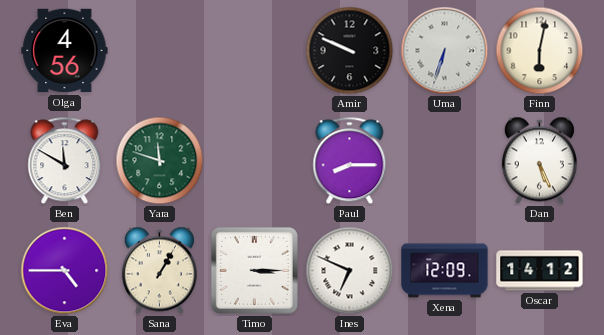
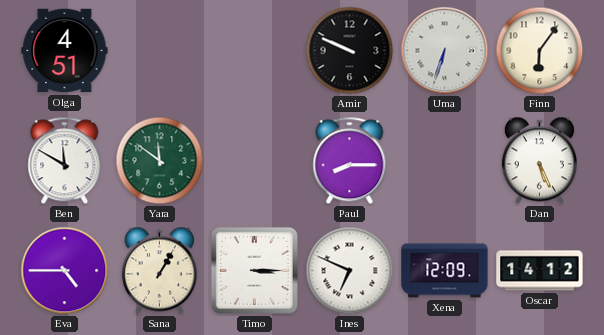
Olga: 4:56 -> 4:51
Finn: 6:02 -> 6:06
Yara: 11:48 -> 11:51
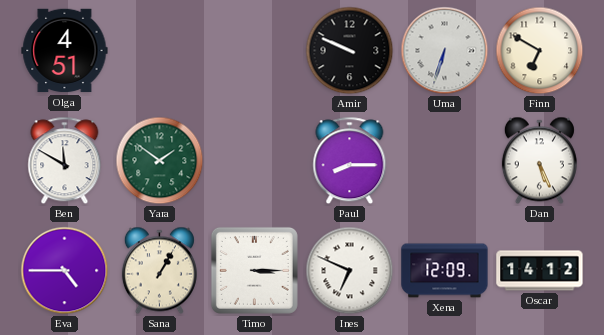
Finn: 6:06 -> 6:50
Yara: 11:51 -> 1:51
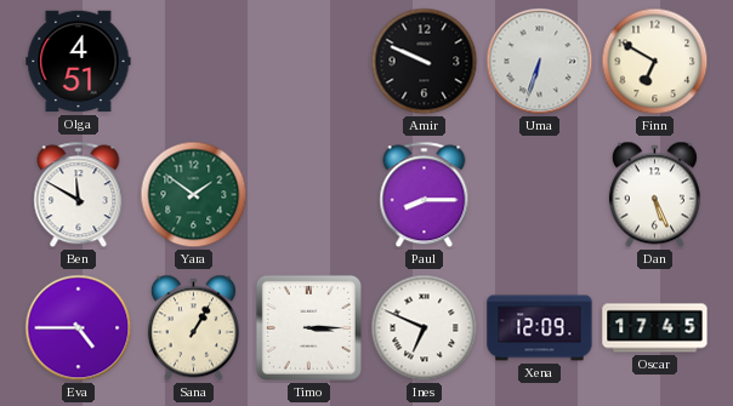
Oscar: 14:12 -> 17:45
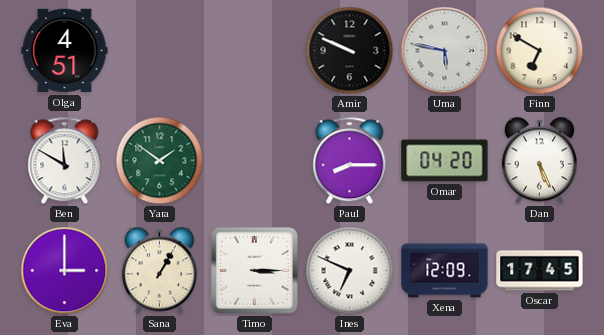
Uma: 6:33 -> 5:47
Omar: none -> 04:20
Eva: 4:45 -> 3:00
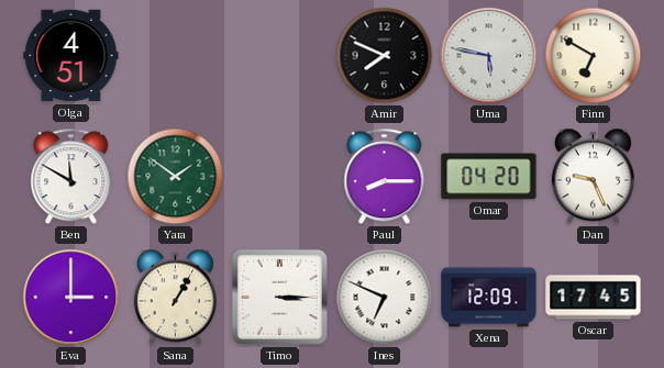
Amir: 9:49 -> 7:49
Dan: 5:26 -> 9:26
